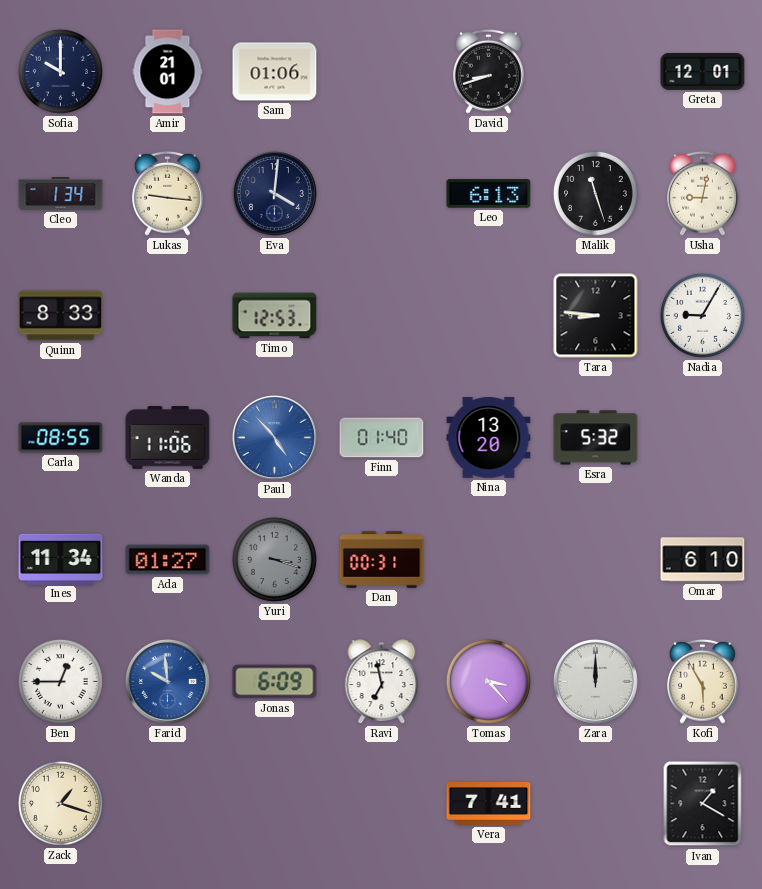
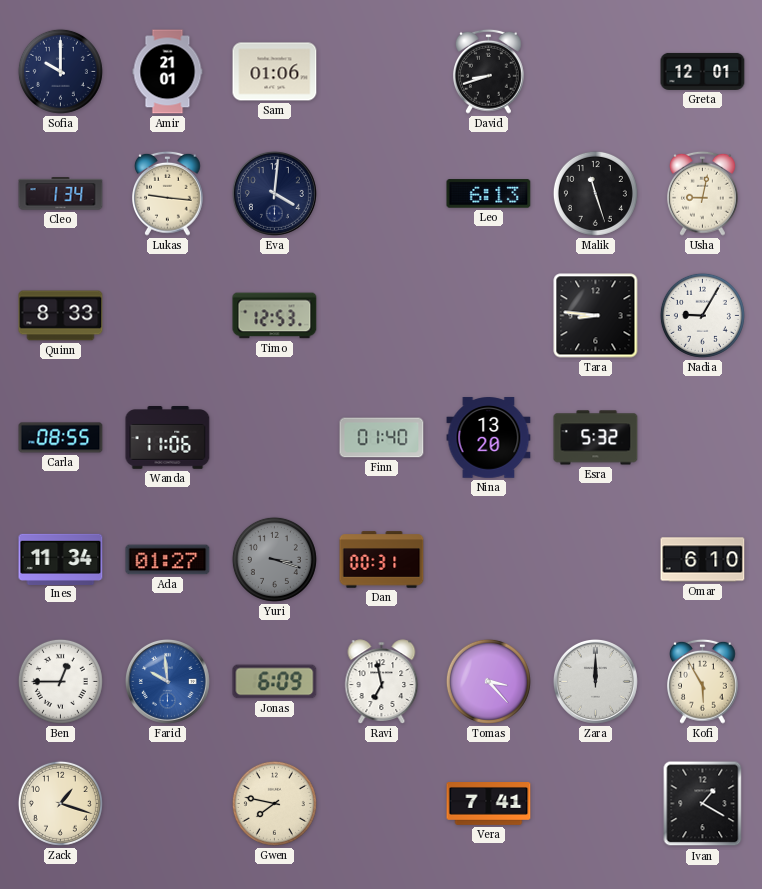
Paul: 4:53 -> none
Gwen: none -> 7:47
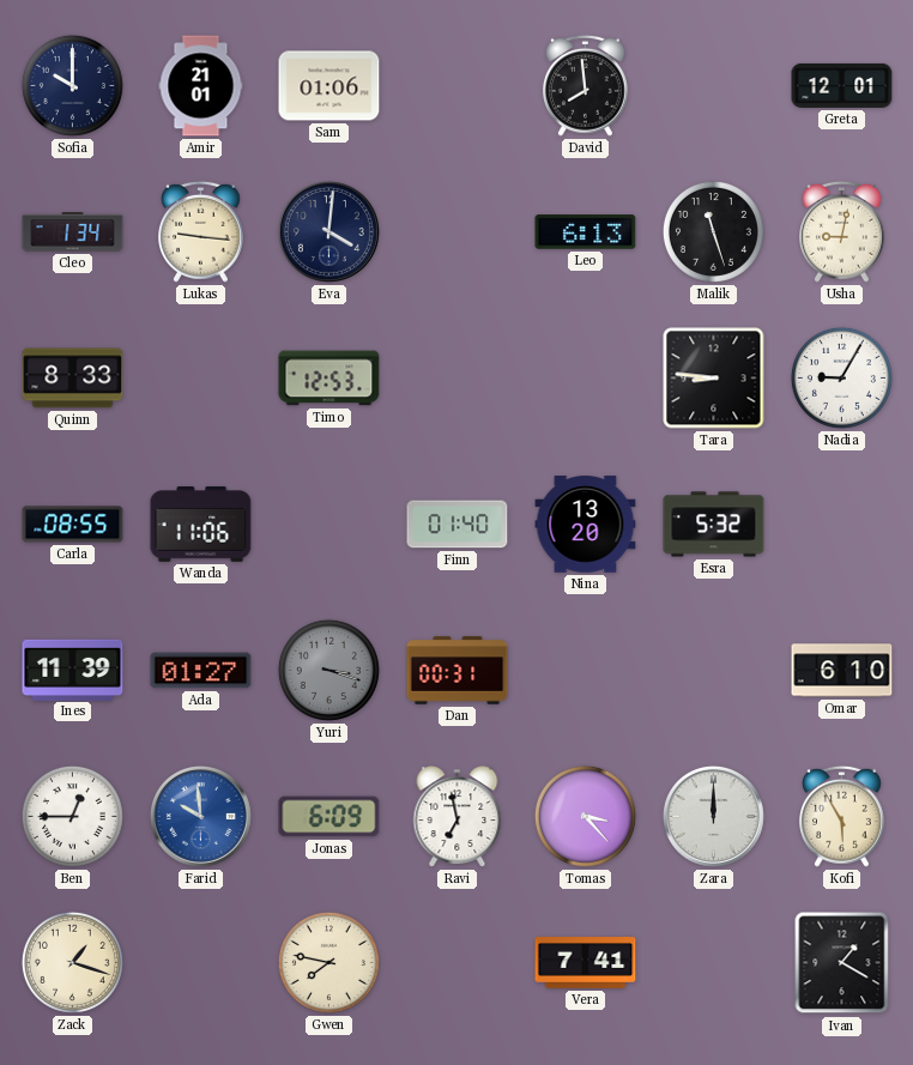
David: 8:42 -> 7:59
Ines: 11:34 -> 11:39
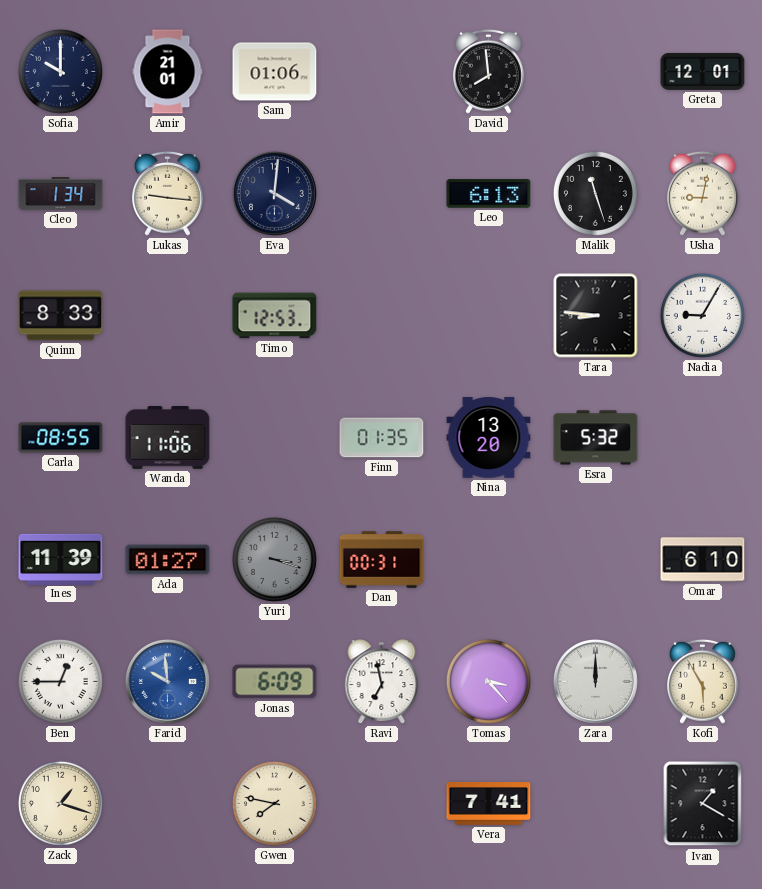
Finn: 01:40 -> 01:35
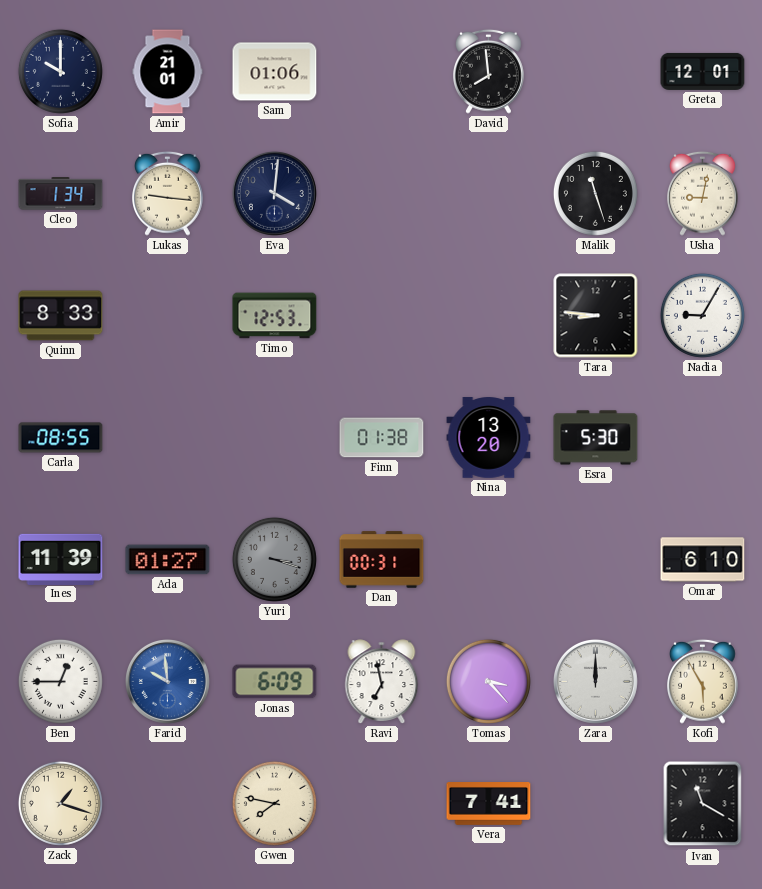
Leo: 6:13 -> none
Wanda: 11:06 -> none
Finn: 01:35 -> 01:38
Esra: 5:32 -> 5:30
Ivan: 1:20 -> 11:20
